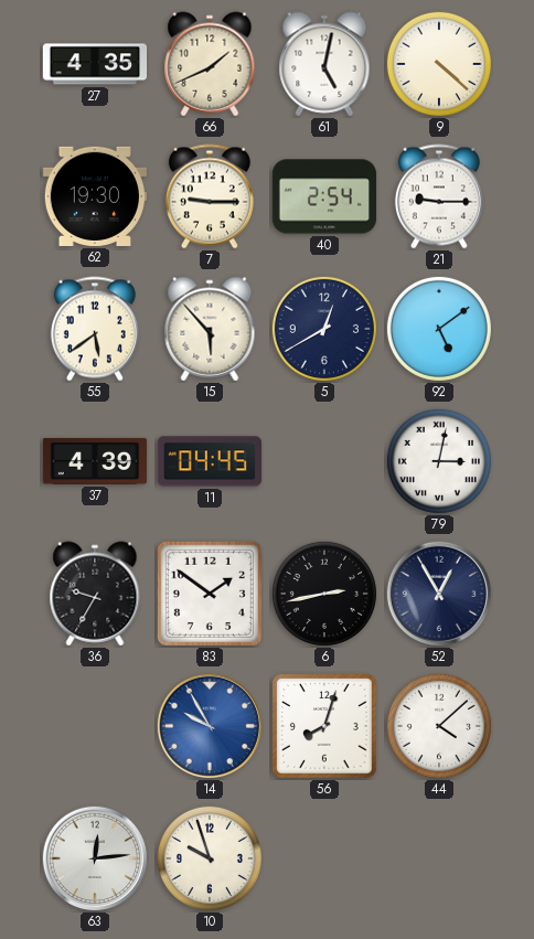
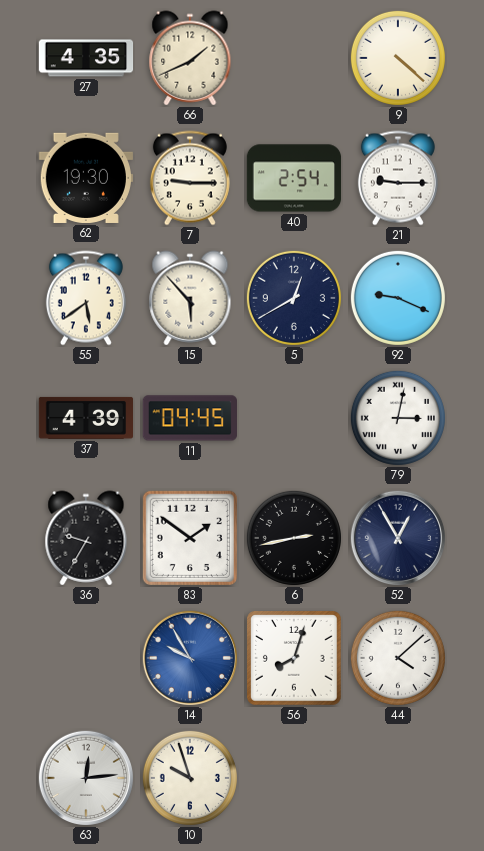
61: 5:02 -> none
92: 5:09 -> 9:19
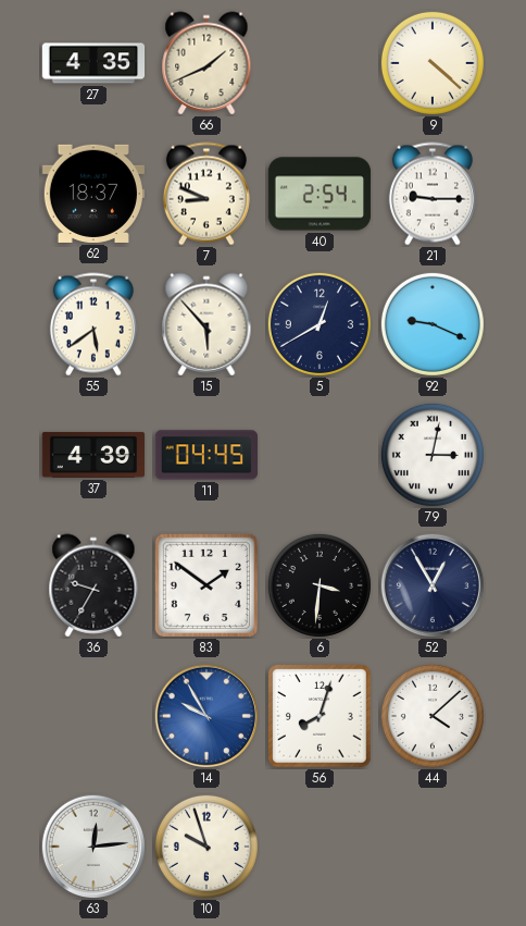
62: 19:30 -> 18:37
7: 9:15 -> 8:49
6: 2:43 -> 3:31
